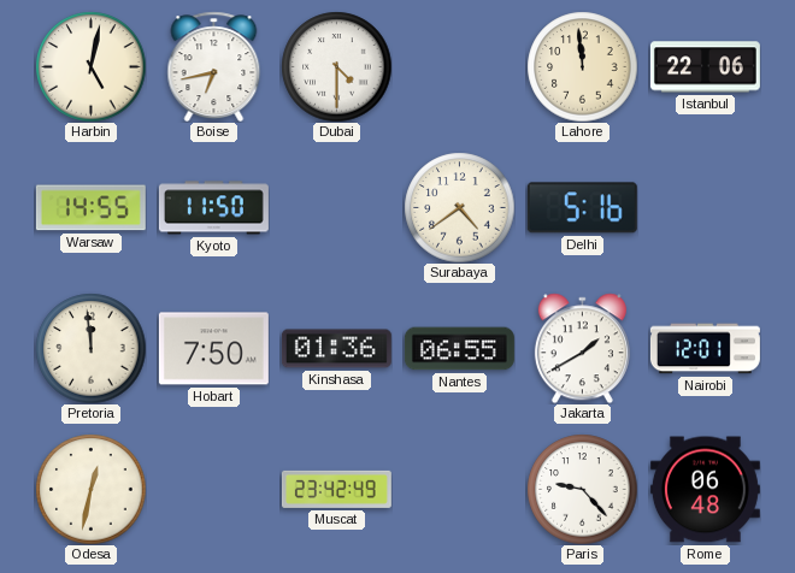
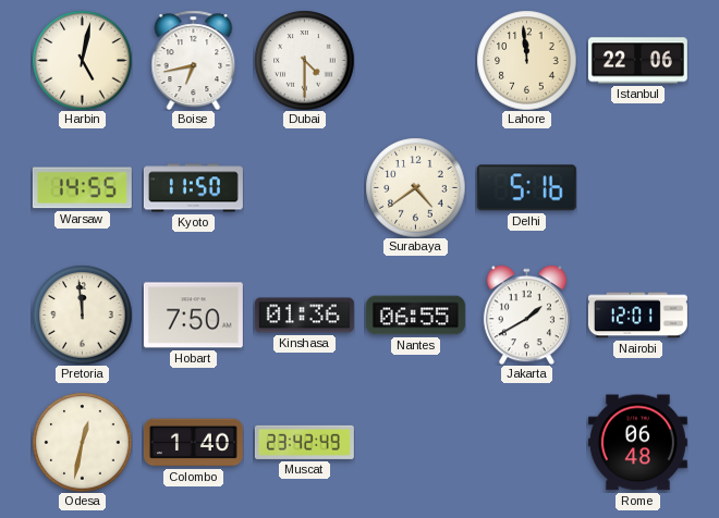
Colombo: none -> 1:40
Paris: 9:23 -> none
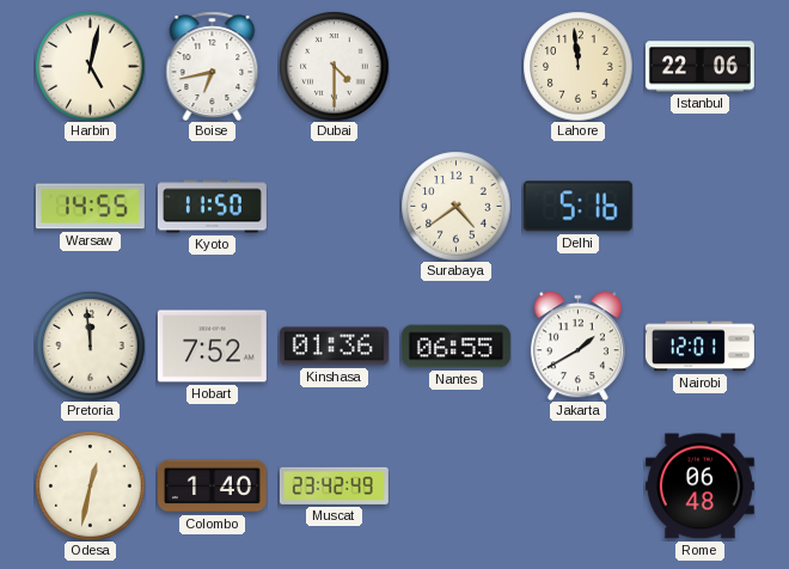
Hobart: 7:50 -> 7:52
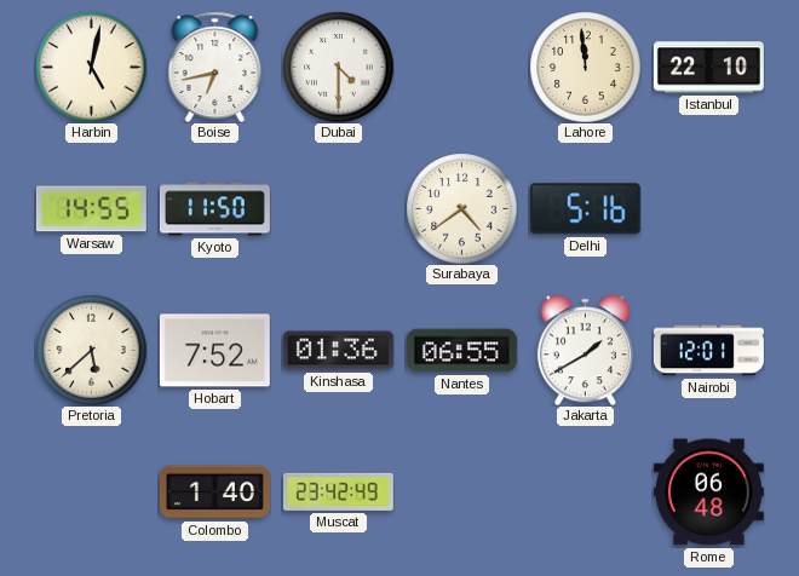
Istanbul: 22:06 -> 22:10
Pretoria: 11:59 -> 5:38
Odesa: 12:32 -> none
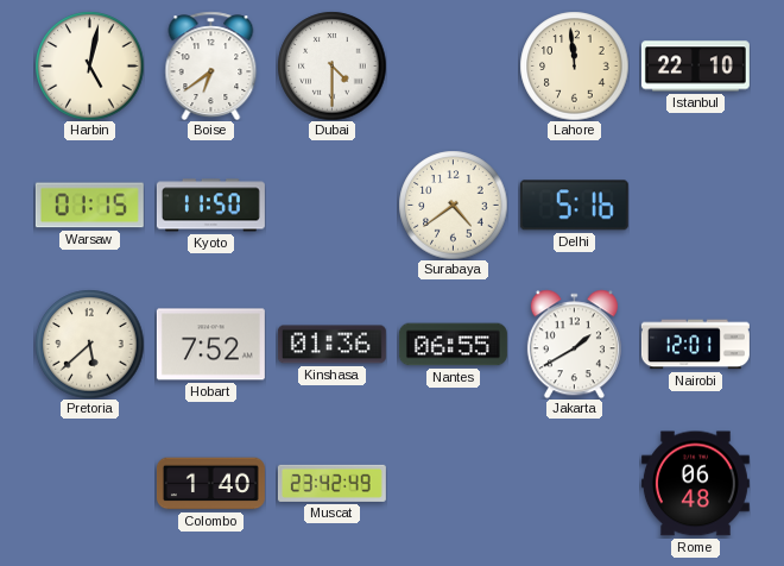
Boise: 6:43 -> 6:39
Warsaw: 14:55 -> 01:15
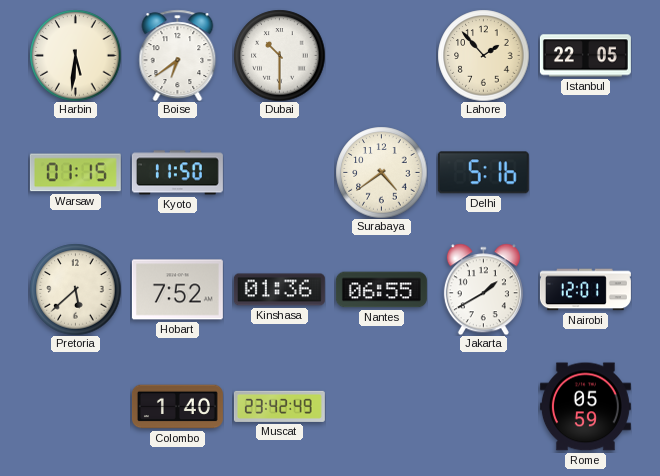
Harbin: 5:02 -> 5:31
Dubai: 4:30 -> 10:30
Lahore: 11:59 -> 1:53
Istanbul: 22:10 -> 22:05
Rome: 06:48 -> 05:59
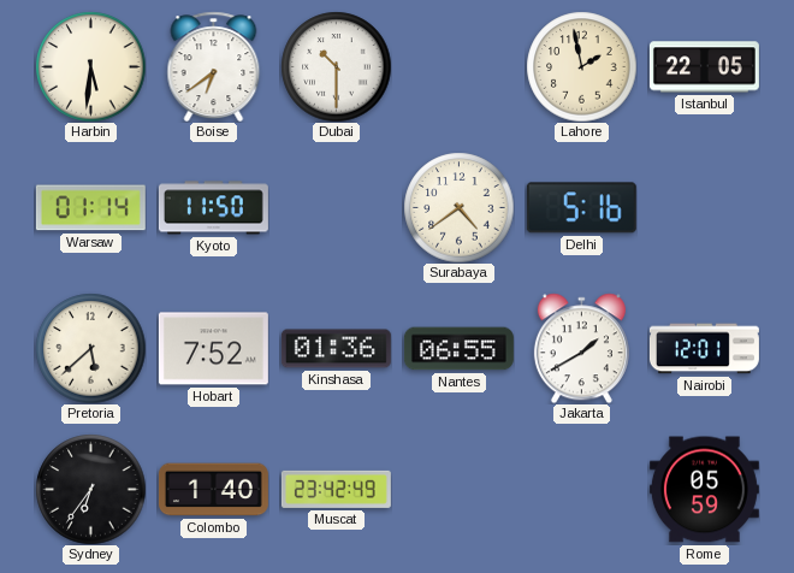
Lahore: 1:53 -> 1:58
Warsaw: 01:15 -> 01:14
Sydney: none -> 6:36
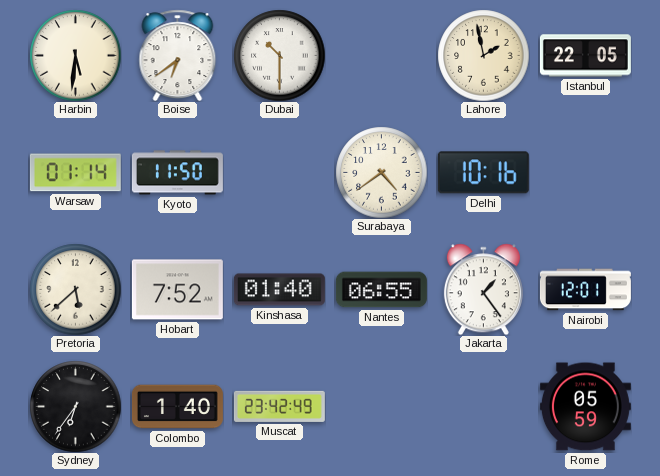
Delhi: 5:16 -> 10:16
Kinshasa: 01:36 -> 01:40
Jakarta: 1:40 -> 1:24
